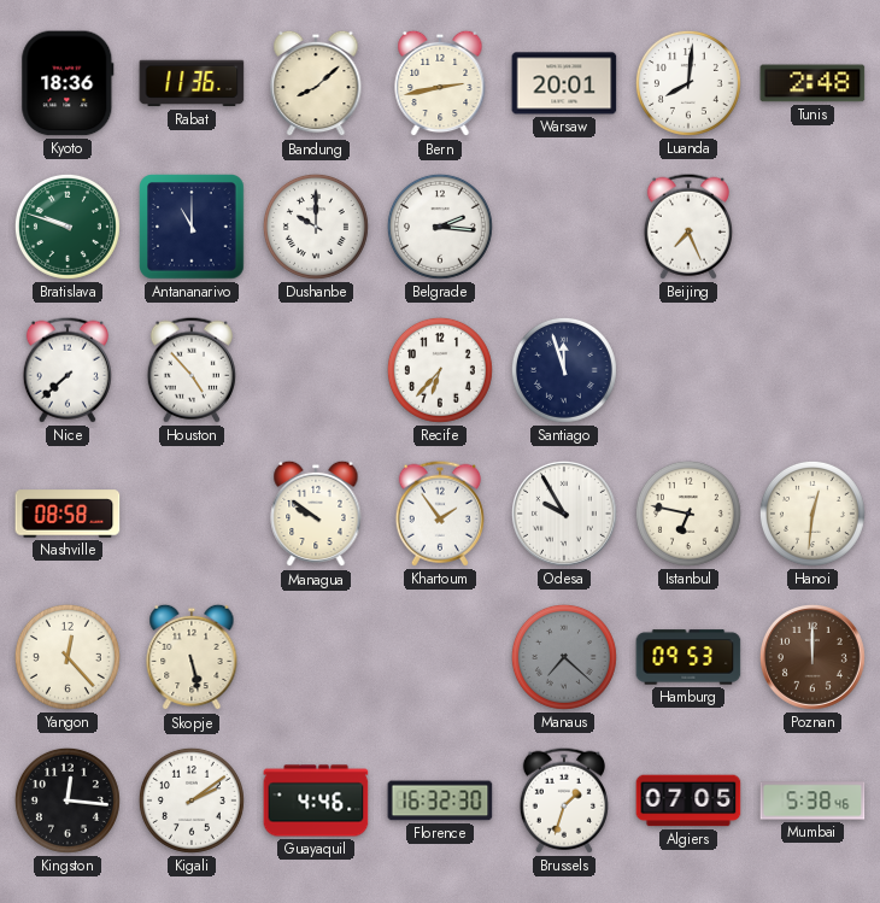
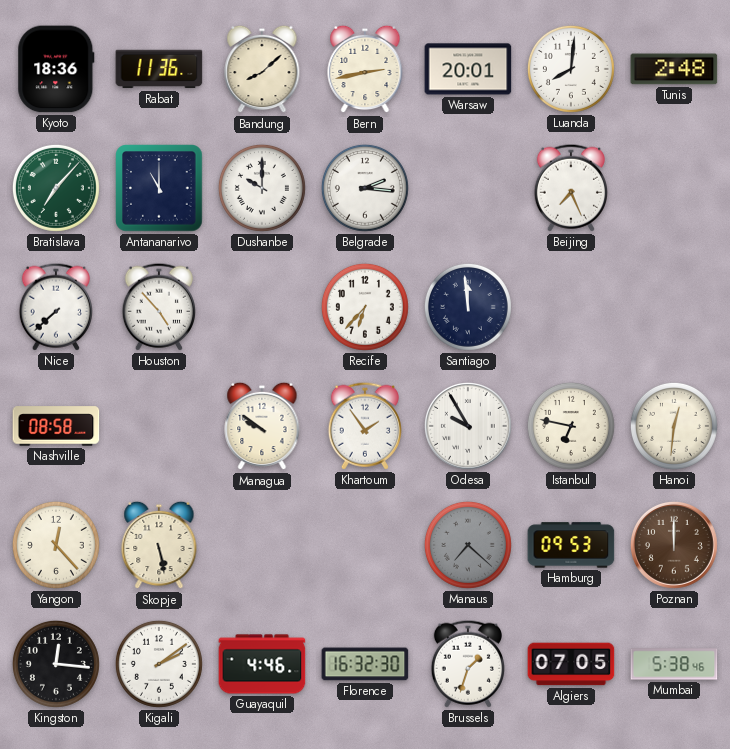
Bratislava: 9:48 -> 7:07
Santiago: 11:57 -> 11:59
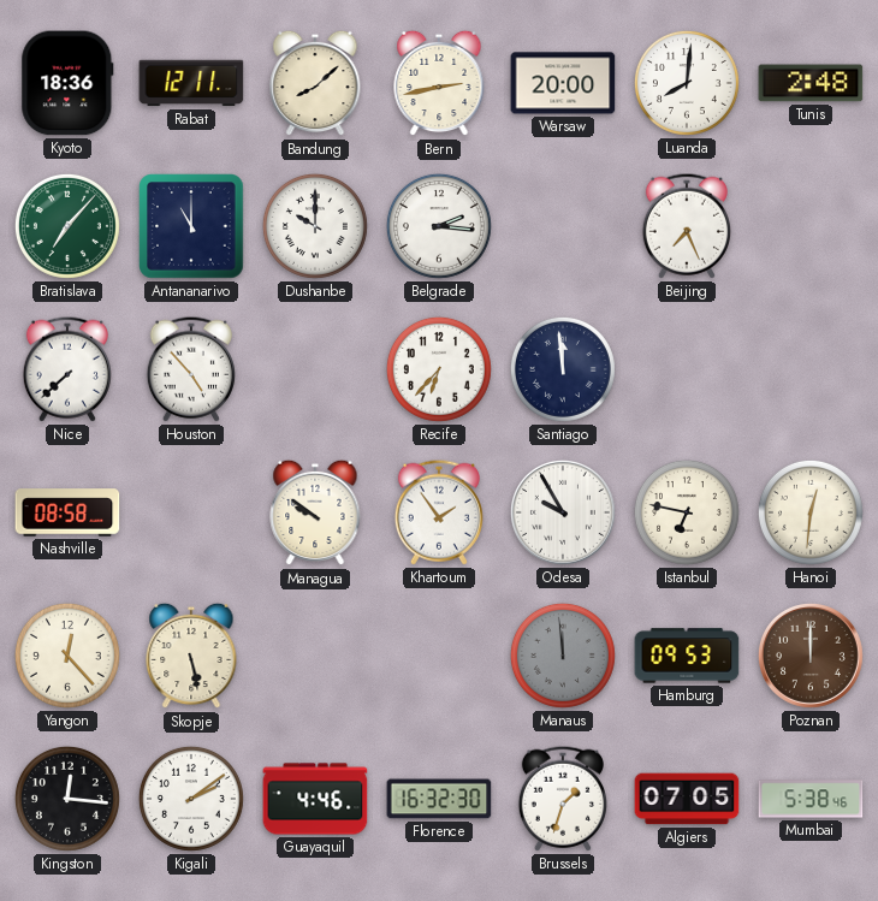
Rabat: 11:36 -> 12:11
Warsaw: 20:01 -> 20:00
Manaus: 7:22 -> 11:59
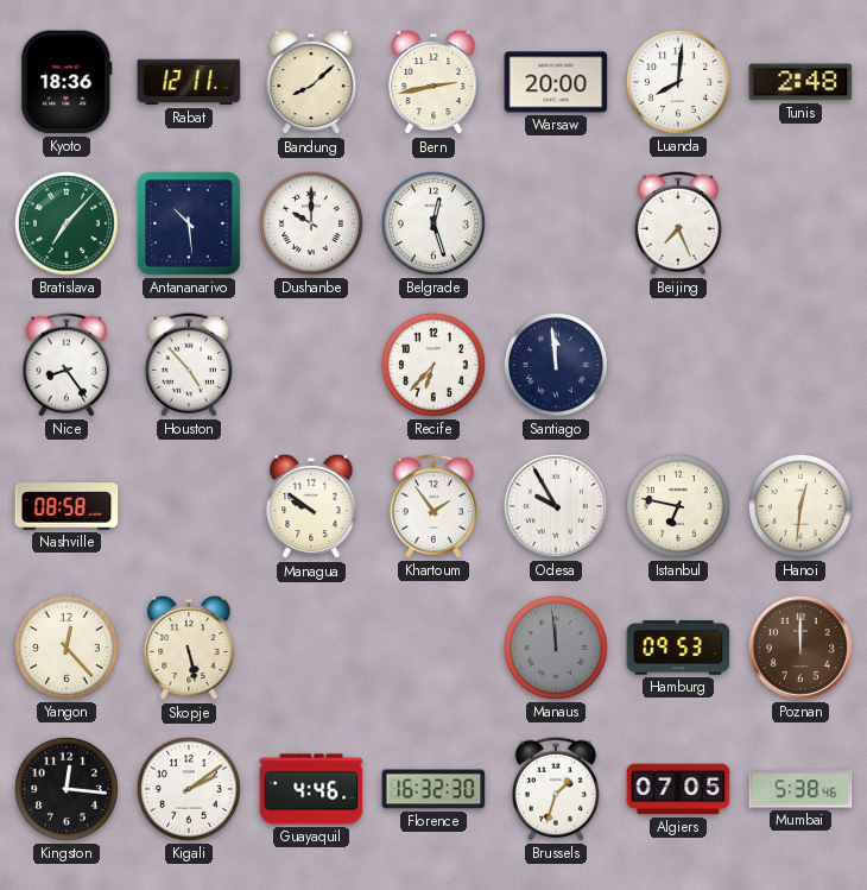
Antananarivo: 11:00 -> 10:29
Belgrade: 2:16 -> 12:27
Nice: 7:38 -> 8:24
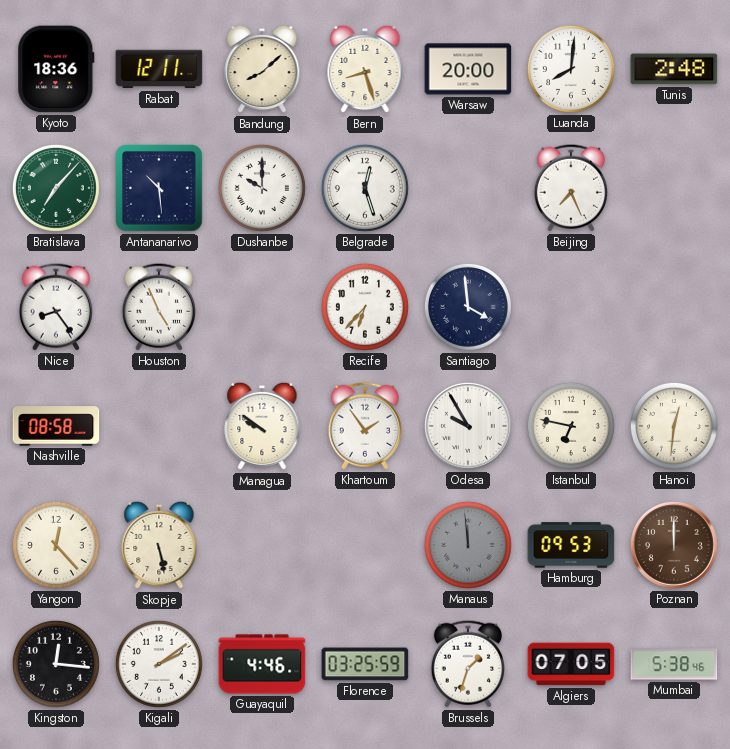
Bern: 2:43 -> 8:27
Houston: 4:53 -> 4:56
Santiago: 11:59 -> 3:59
Florence: 16:32 -> 03:25
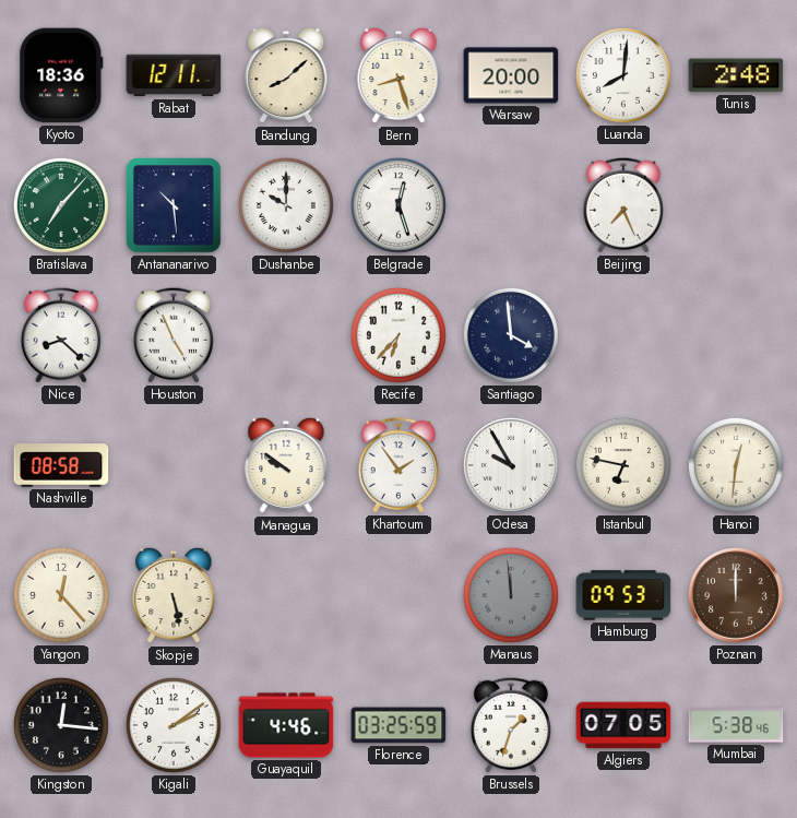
Nice: 8:24 -> 8:22
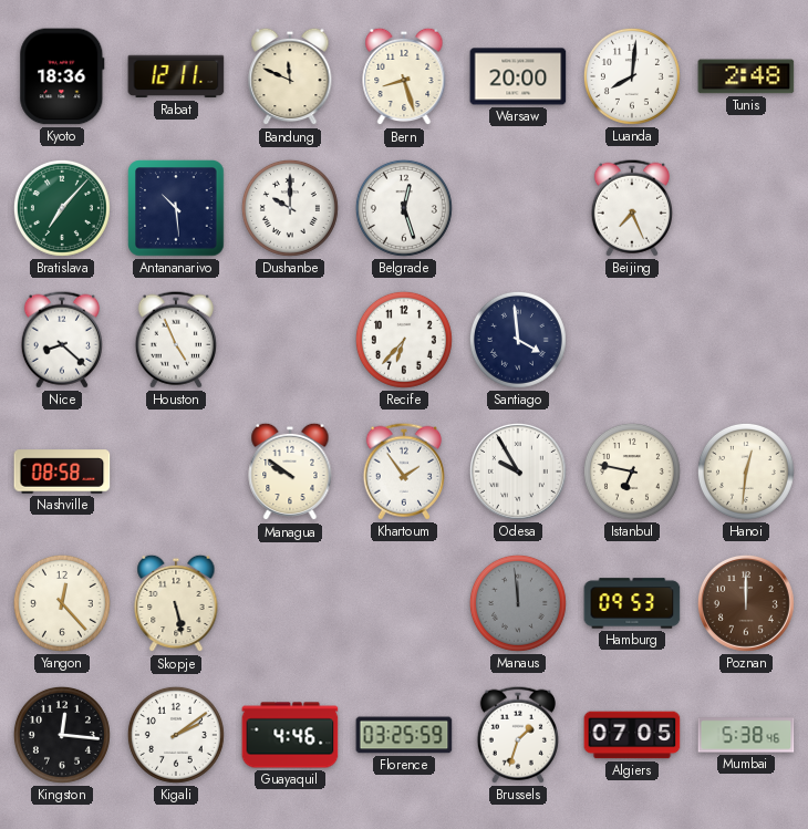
Bandung: 8:08 -> 11:49
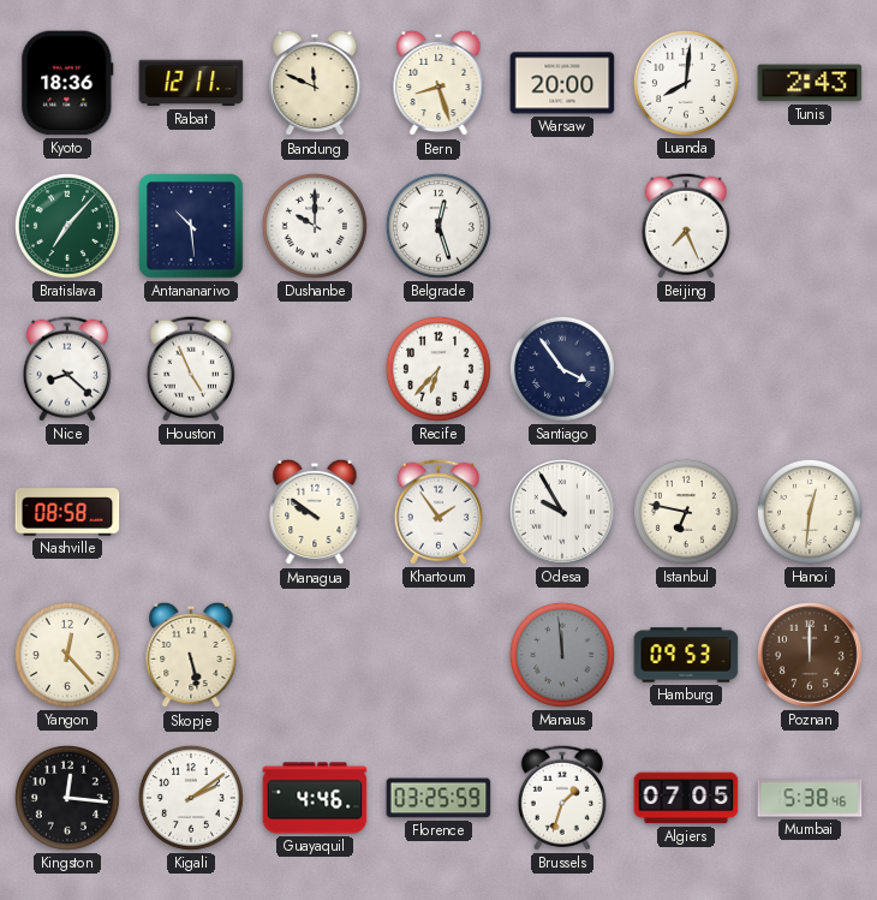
Tunis: 2:48 -> 2:43
Santiago: 3:59 -> 3:54
